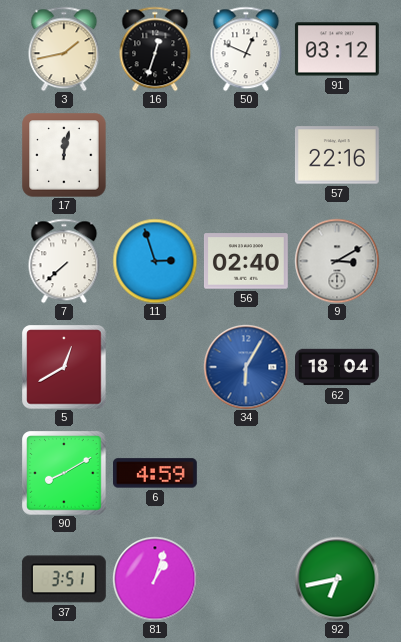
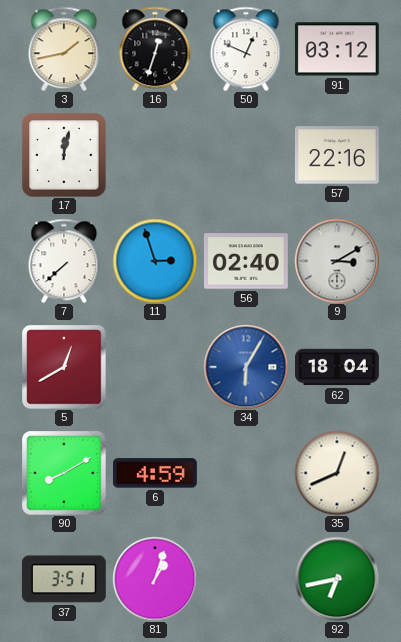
35: none -> 12:41
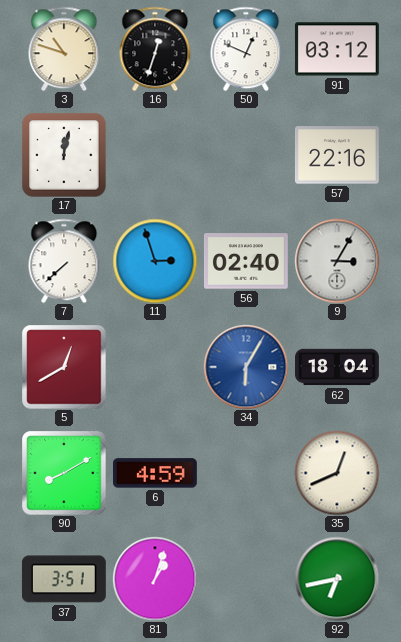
3: 1:43 -> 10:48
9: 3:10 -> 3:05
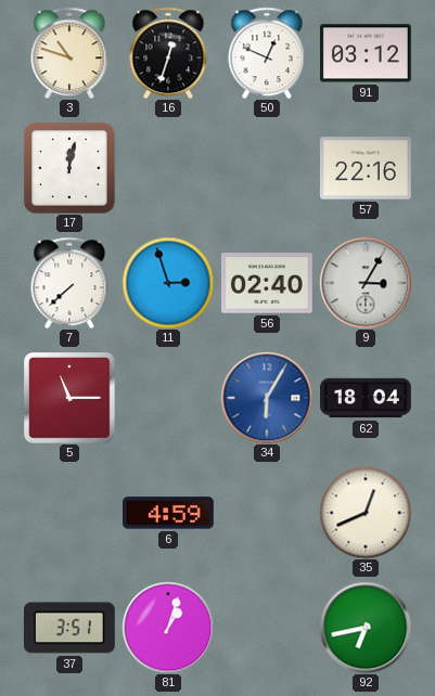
5: 12:40 -> 11:15
90: 8:10 -> none
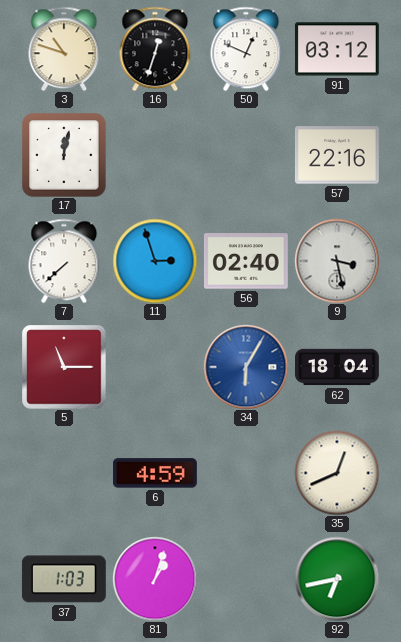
9: 3:05 -> 3:28
37: 3:51 -> 1:03
